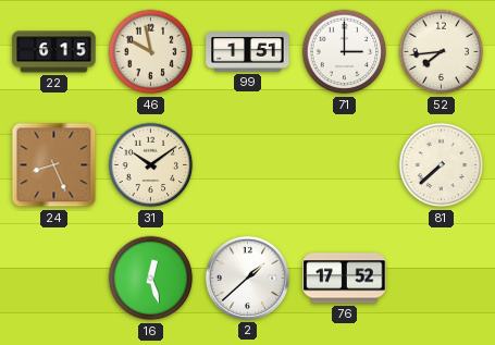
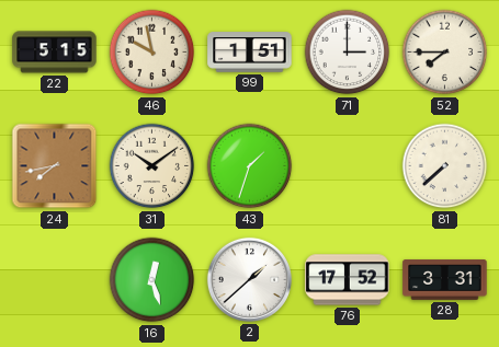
22: 6:15 -> 5:15
52: 7:44 -> 7:45
24: 8:26 -> 7:43
43: none -> 1:33
28: none -> 3:31
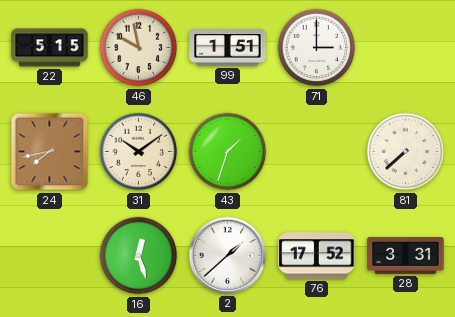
52: 7:45 -> none
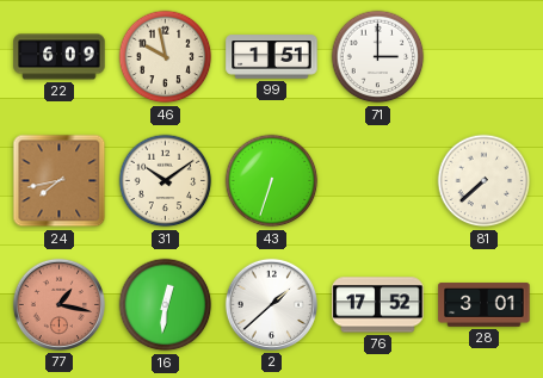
22: 5:15 -> 6:09
43: 1:33 -> 6:33
77: none -> 1:17
16: 12:27 -> 12:31
28: 3:31 -> 3:01
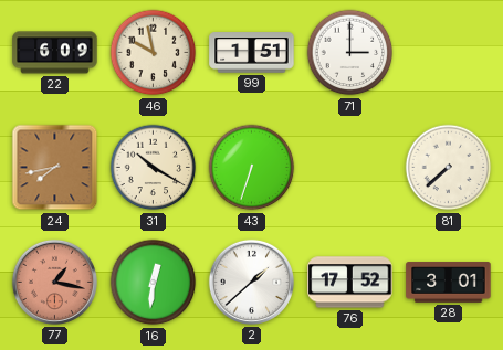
31: 10:09 -> 10:20
